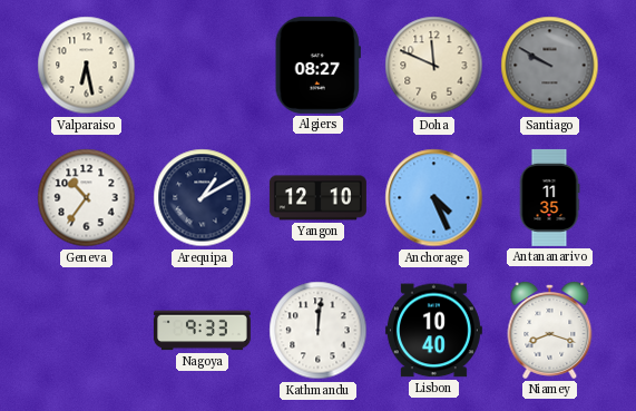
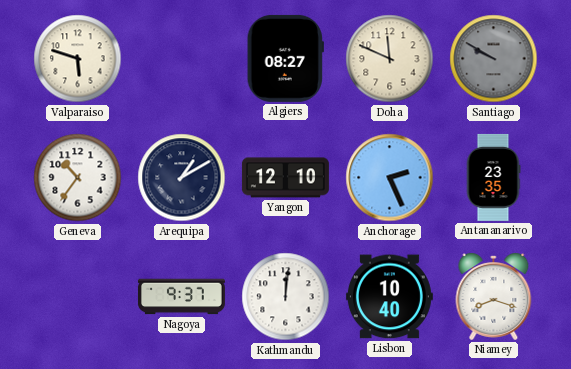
Valparaiso: 6:28 -> 5:48
Anchorage: 4:26 -> 2:26
Antananarivo: 11:35 -> 23:35
Nagoya: 9:33 -> 9:37
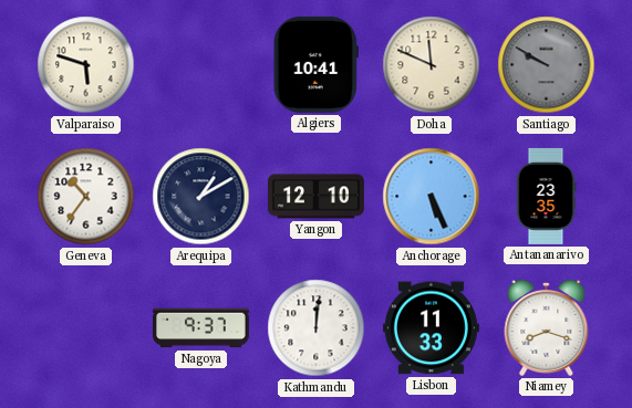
Algiers: 08:27 -> 10:41
Anchorage: 2:26 -> 5:26
Lisbon: 10:40 -> 11:33
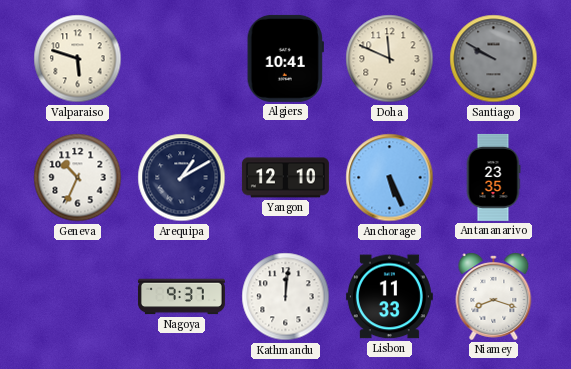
Geneva: 10:36 -> 10:34
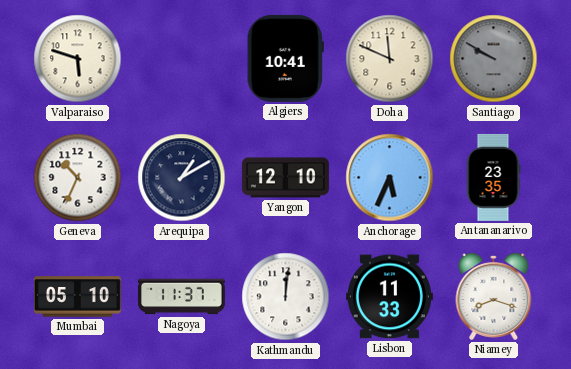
Anchorage: 5:26 -> 5:34
Mumbai: none -> 05:10
Nagoya: 9:37 -> 11:37
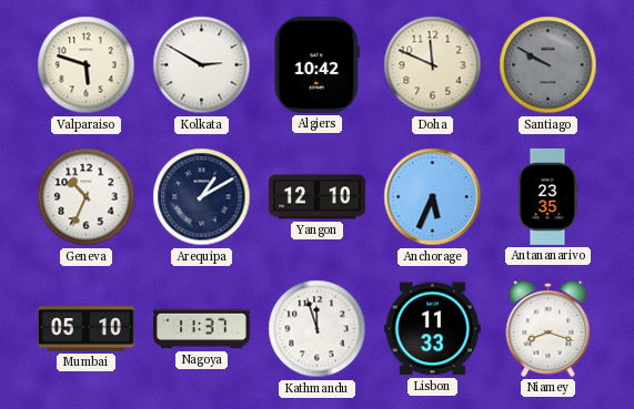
Kolkata: none -> 2:50
Algiers: 10:41 -> 10:42
Kathmandu: 12:01 -> 11:57
